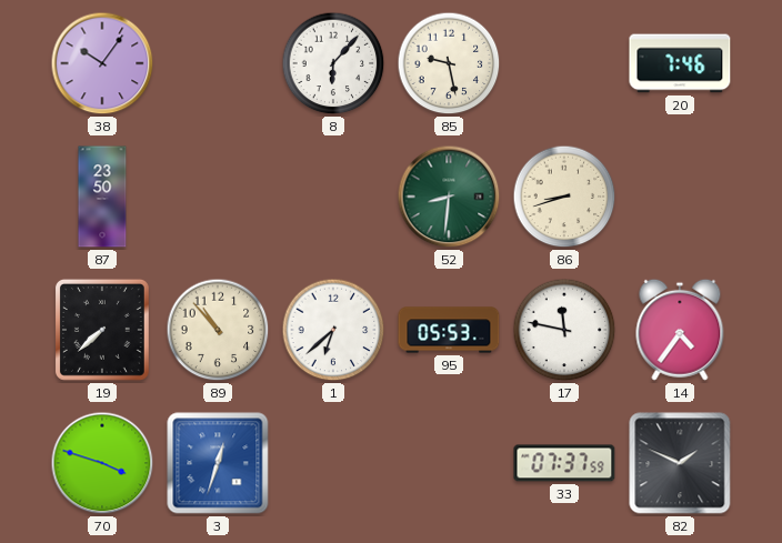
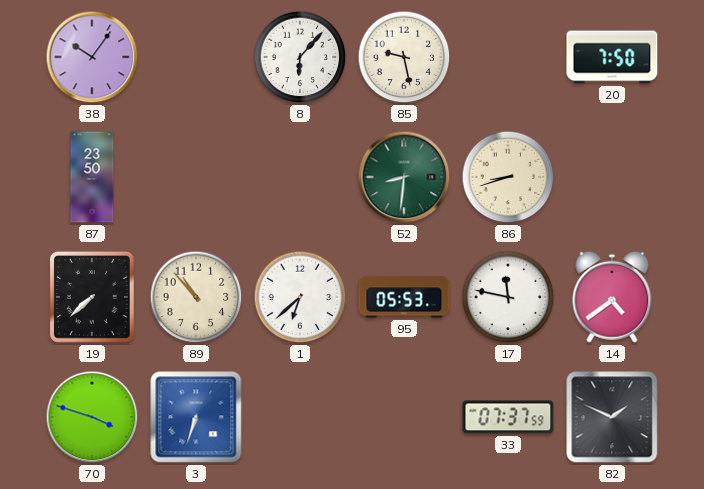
20: 7:46 -> 7:50
14: 4:36 -> 4:39
3: 12:33 -> 6:33
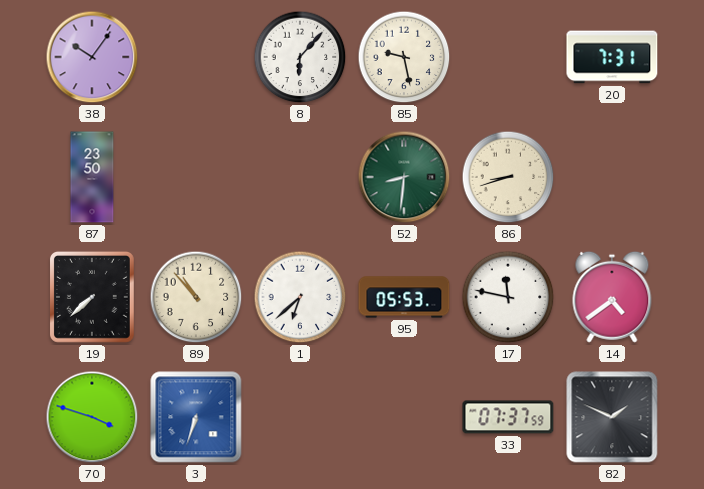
20: 7:50 -> 7:31
